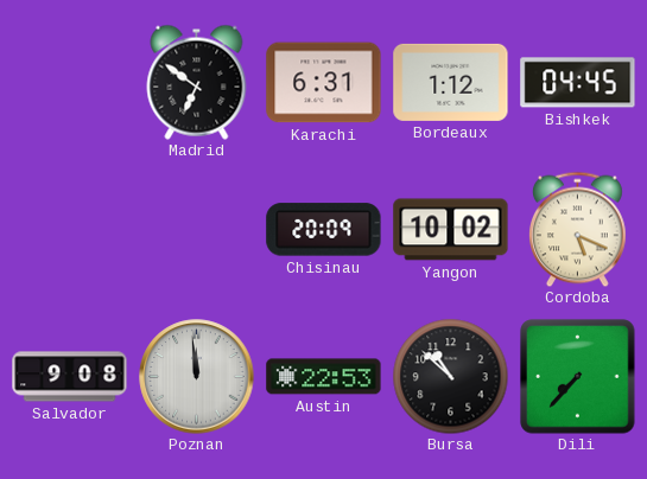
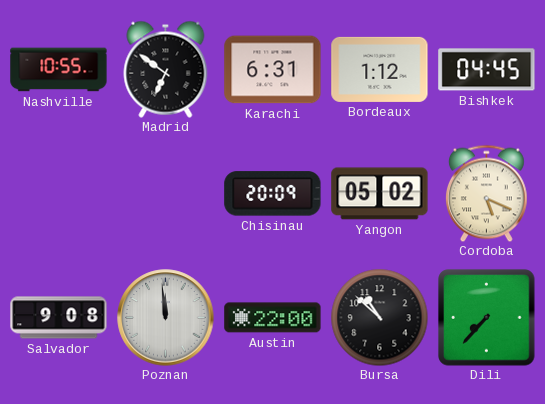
Nashville: none -> 10:55
Yangon: 10:02 -> 05:02
Austin: 22:53 -> 22:00
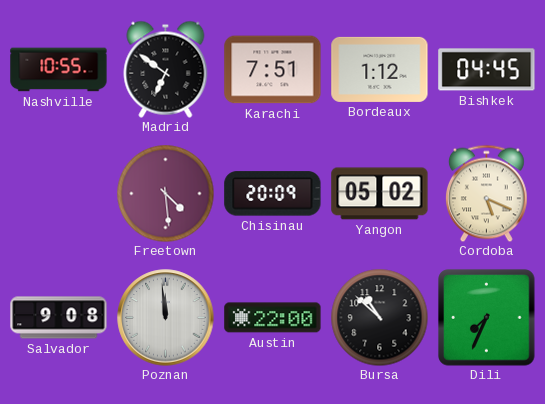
Karachi: 6:31 -> 7:51
Freetown: none -> 4:29
Dili: 7:37 -> 7:34
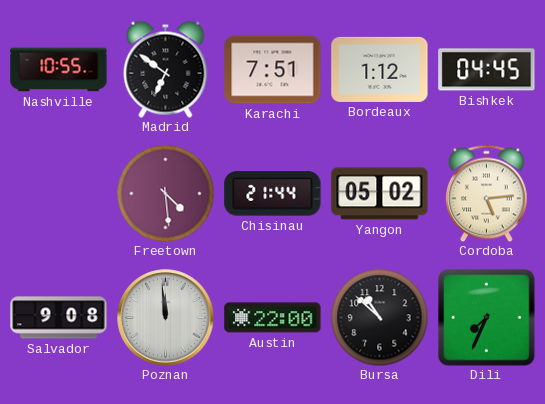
Chisinau: 20:09 -> 21:44
Cordoba: 5:19 -> 5:14
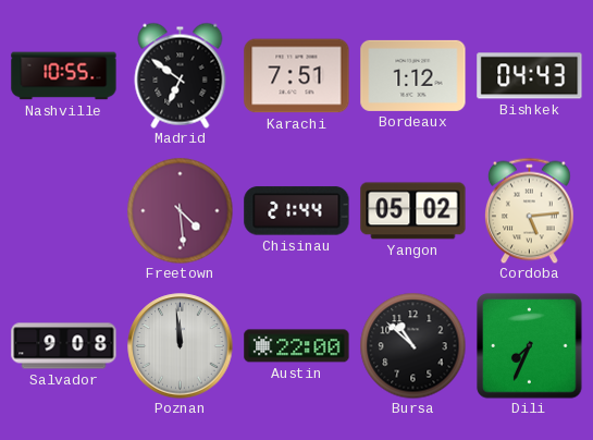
Bishkek: 04:45 -> 04:43
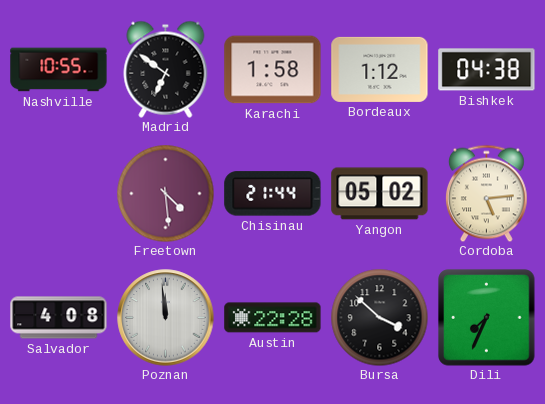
Karachi: 7:51 -> 1:58
Bishkek: 04:43 -> 04:38
Salvador: 9:08 -> 4:08
Austin: 22:00 -> 22:28
Bursa: 10:52 -> 3:52
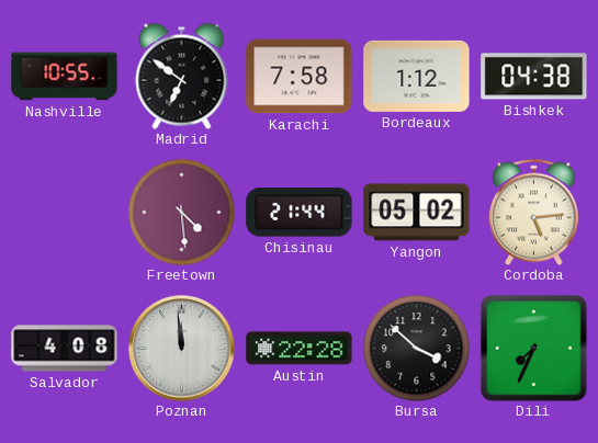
Karachi: 1:58 -> 7:58
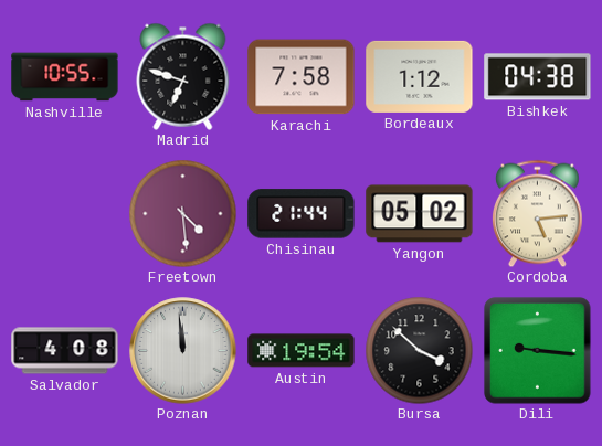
Madrid: 6:51 -> 6:48
Austin: 22:28 -> 19:54
Dili: 7:34 -> 9:16
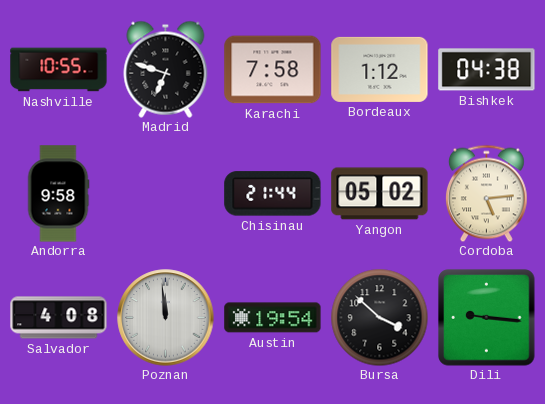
Andorra: none -> 9:58
Freetown: 4:29 -> none
